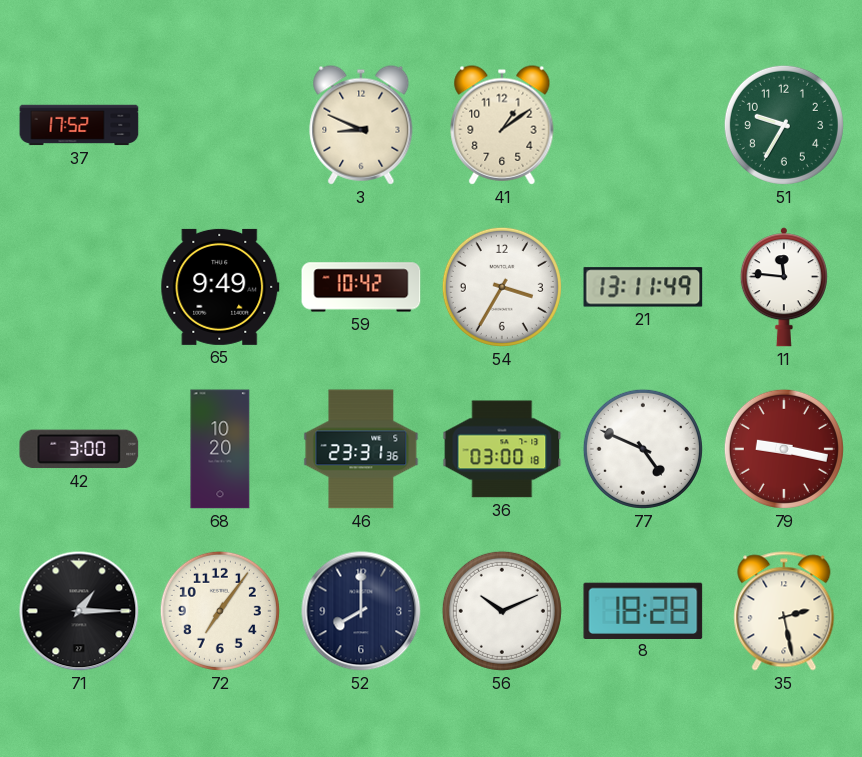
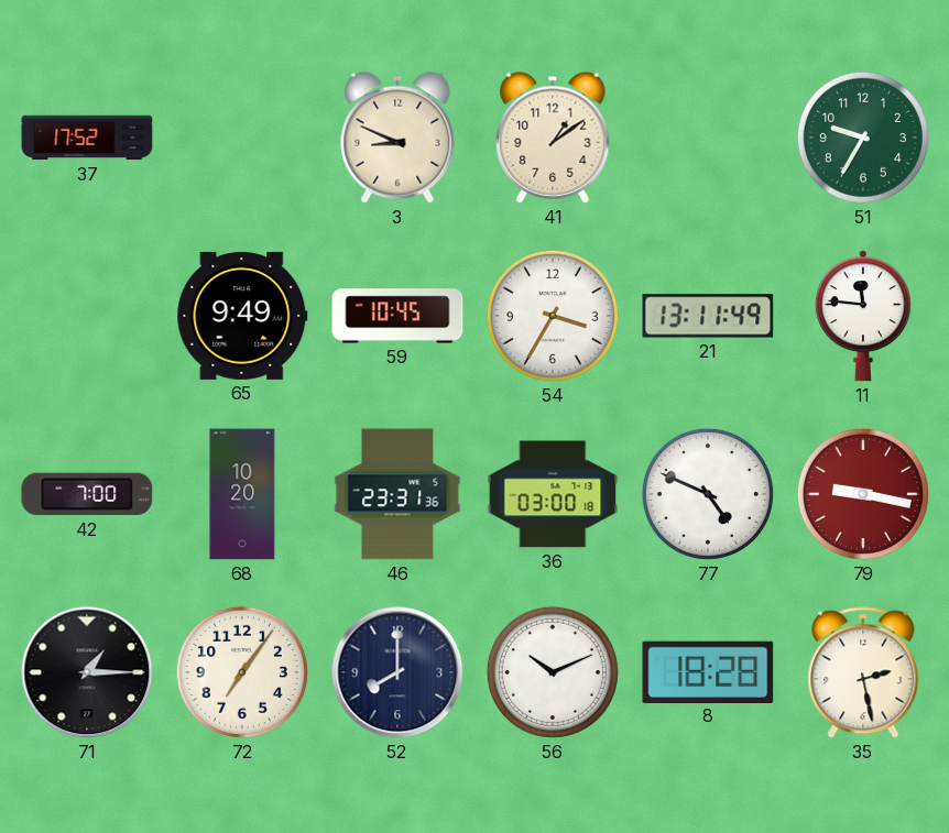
59: 10:42 -> 10:45
42: 3:00 -> 7:00
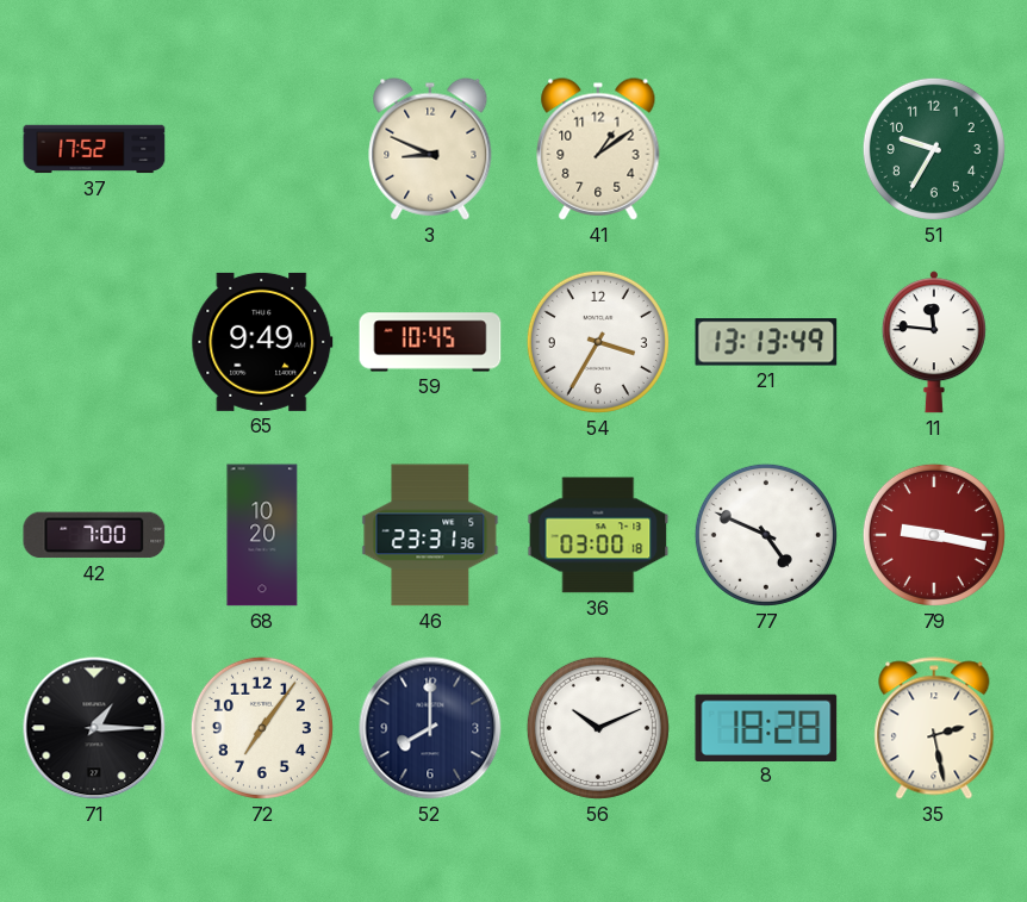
21: 13:11 -> 13:13
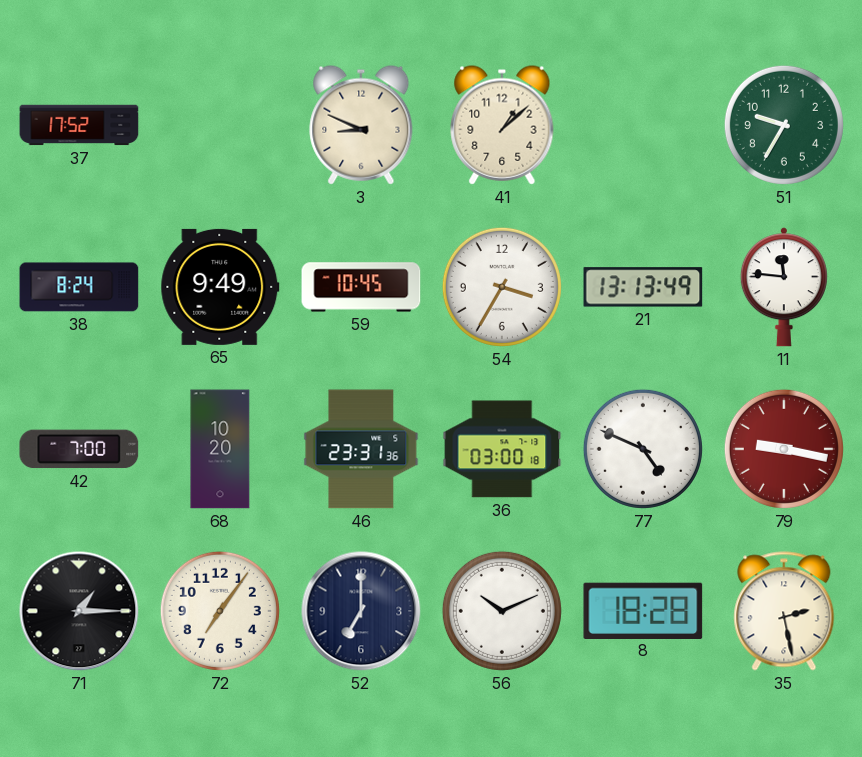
41: 1:09 -> 1:08
38: none -> 8:24
52: 8:00 -> 7:00
